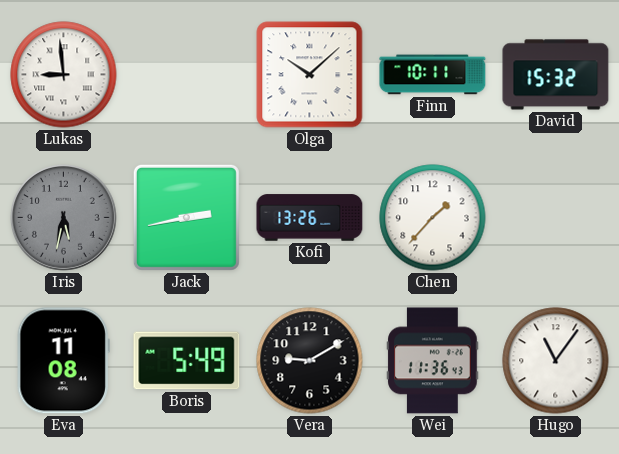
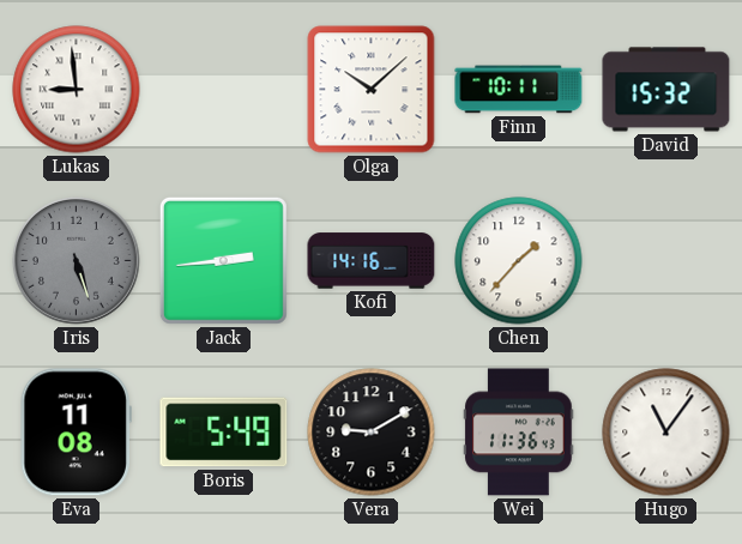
Iris: 5:32 -> 5:27
Jack: 2:43 -> 2:44
Kofi: 13:26 -> 14:16
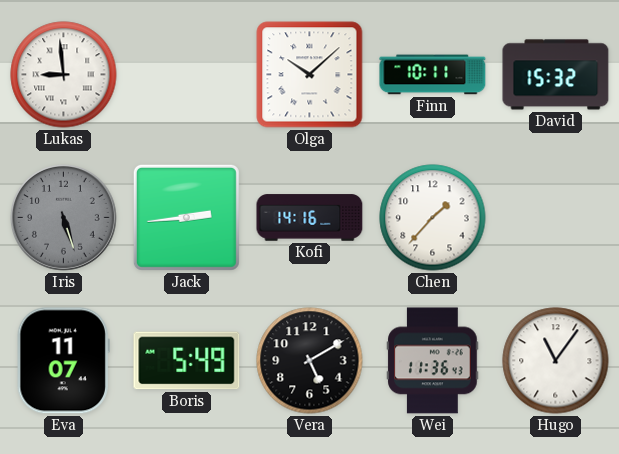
Eva: 11:08 -> 11:07
Vera: 9:10 -> 5:10
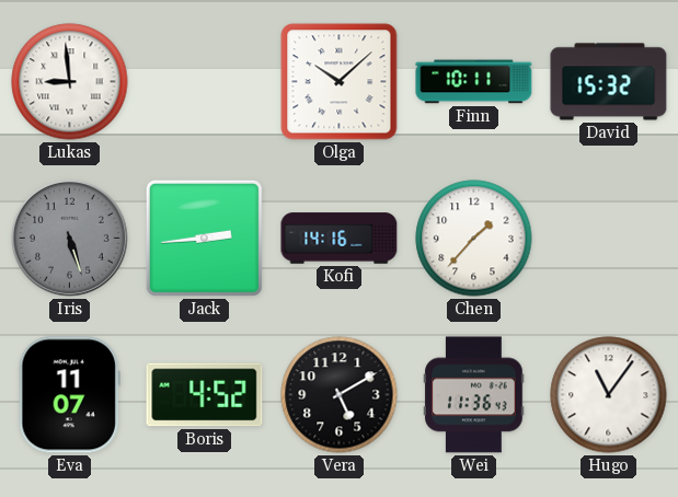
Boris: 5:49 -> 4:52
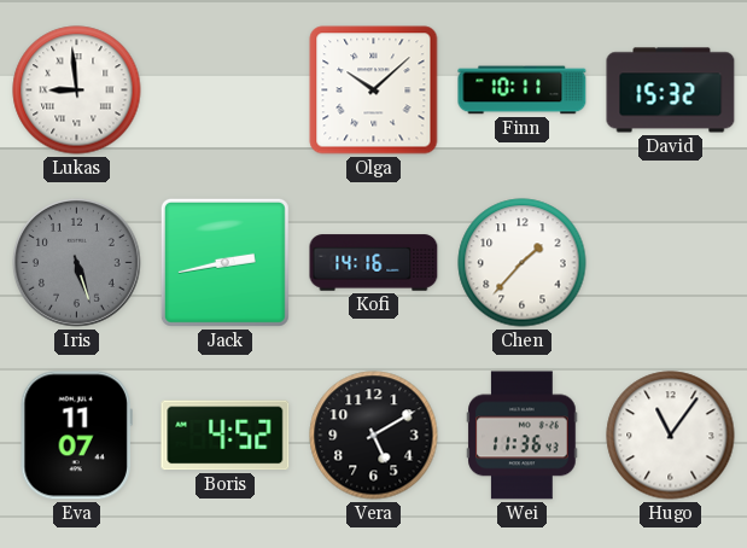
Jack: 2:44 -> 2:43
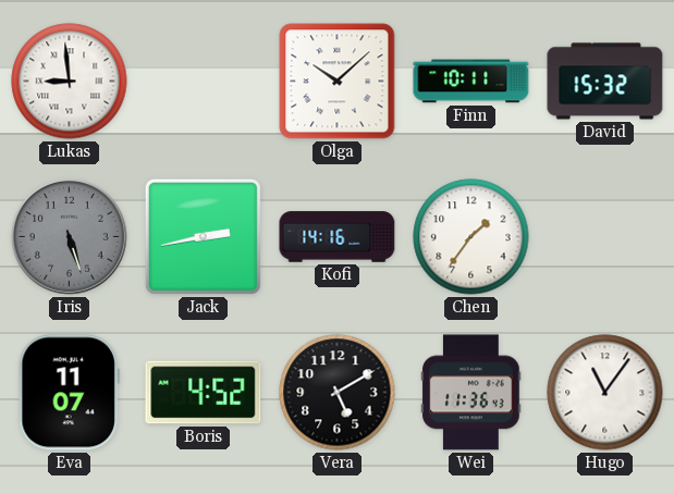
Chen: 1:37 -> 1:36
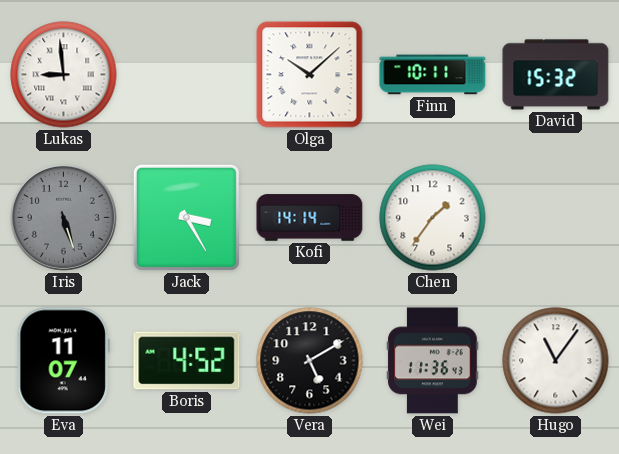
Jack: 2:43 -> 3:25
Kofi: 14:16 -> 14:14
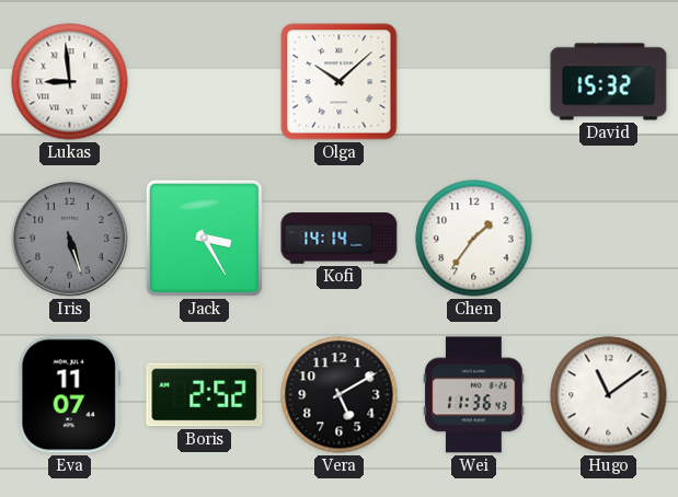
Finn: 10:11 -> none
Boris: 4:52 -> 2:52
Hugo: 11:06 -> 11:09
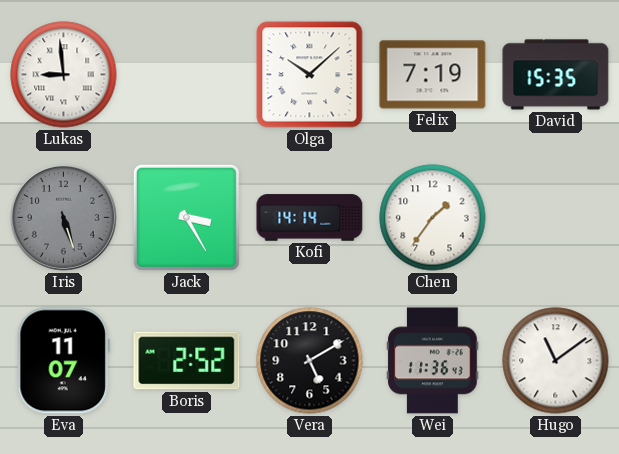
Felix: none -> 7:19
David: 15:32 -> 15:35
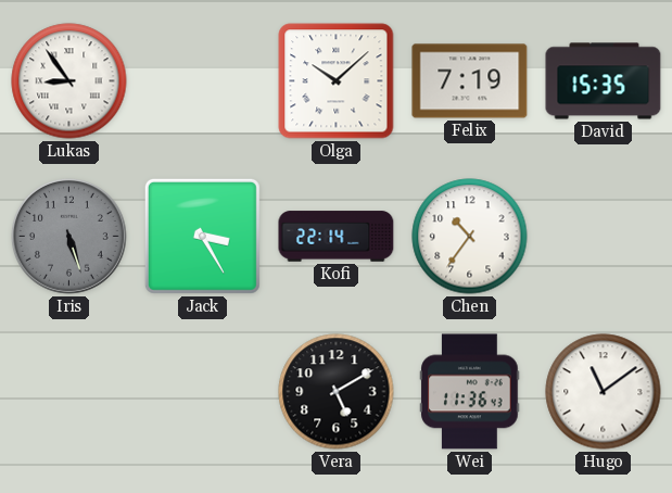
Lukas: 8:59 -> 8:54
Kofi: 14:14 -> 22:14
Chen: 1:36 -> 10:36
Eva: 11:07 -> none
Boris: 2:52 -> none
